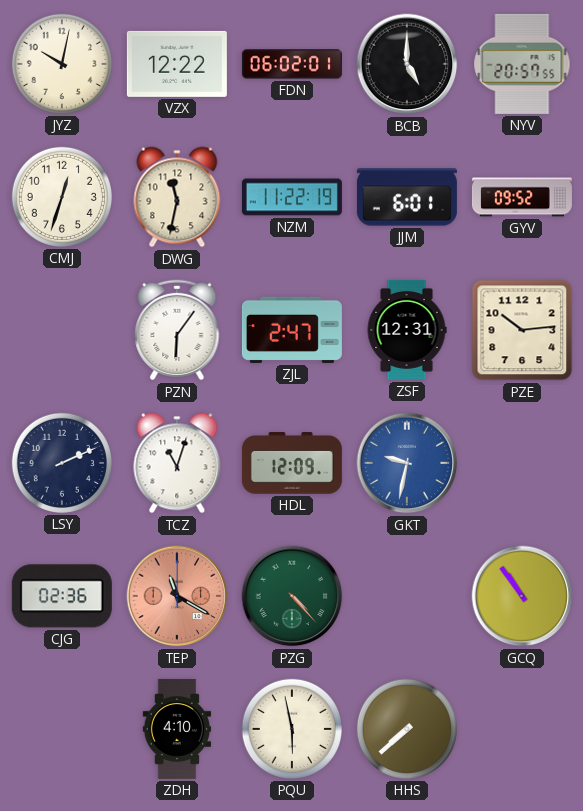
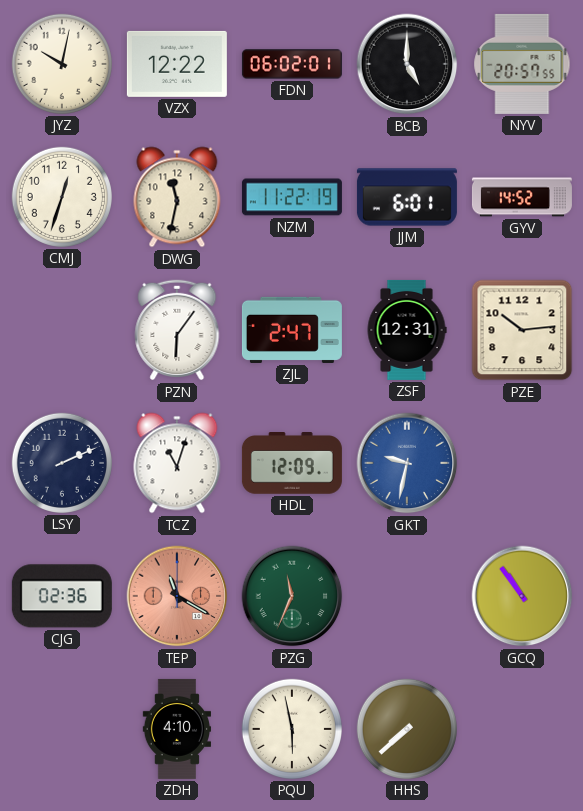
GYV: 09:52 -> 14:52
PZG: 4:23 -> 11:34
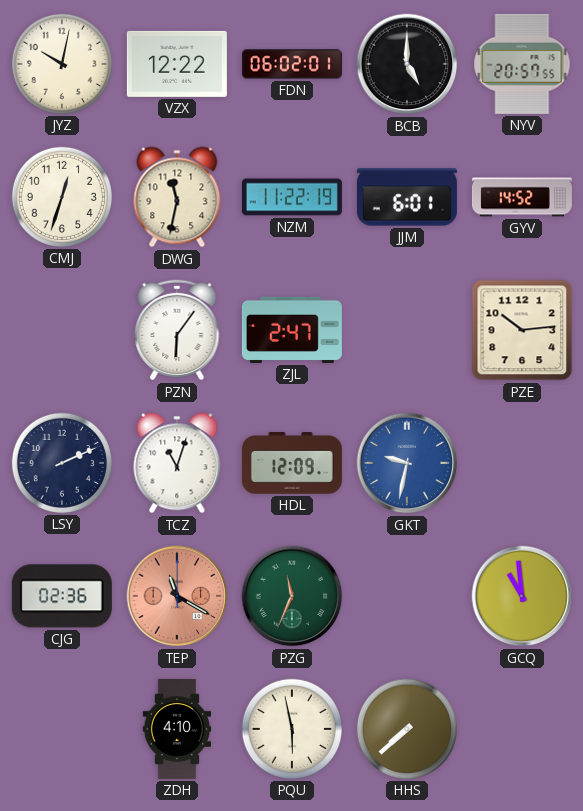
ZSF: 12:31 -> none
GCQ: 10:54 -> 10:59
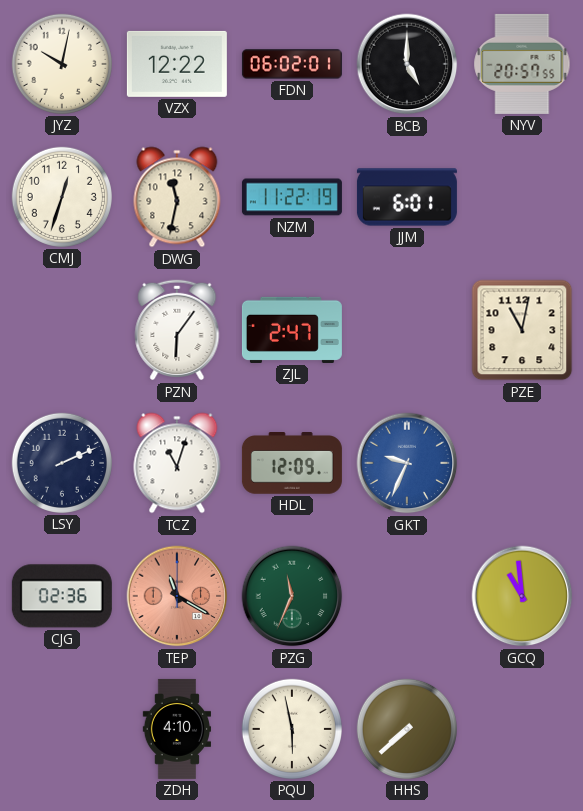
GYV: 14:52 -> none
PZE: 10:14 -> 11:02
GKT: 9:32 -> 9:34
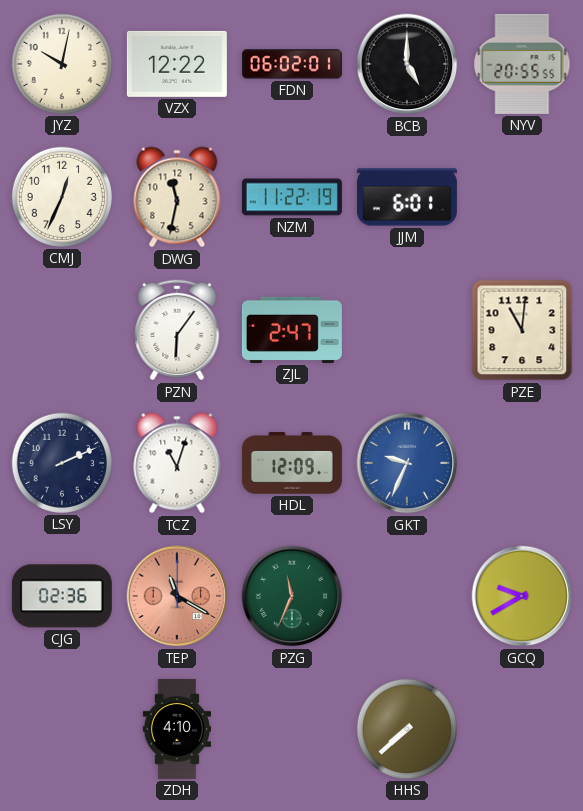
NYV: 20:57 -> 20:55
CMJ: 12:33 -> 12:34
PZE: 11:02 -> 11:01
GCQ: 10:59 -> 9:40
PQU: 5:58 -> none
